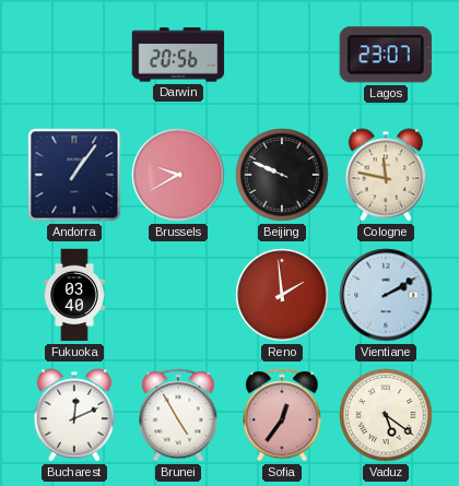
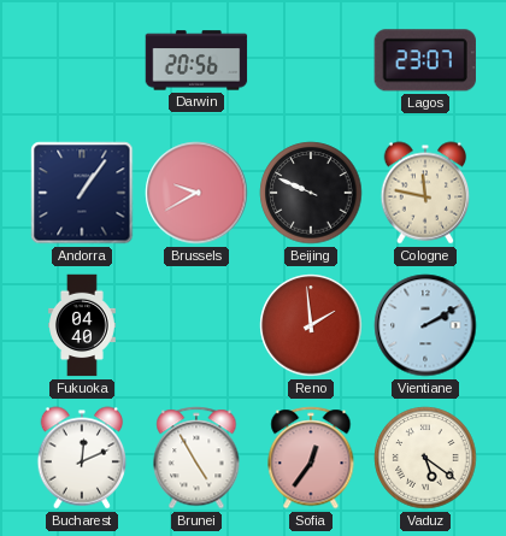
Fukuoka: 03:40 -> 04:40
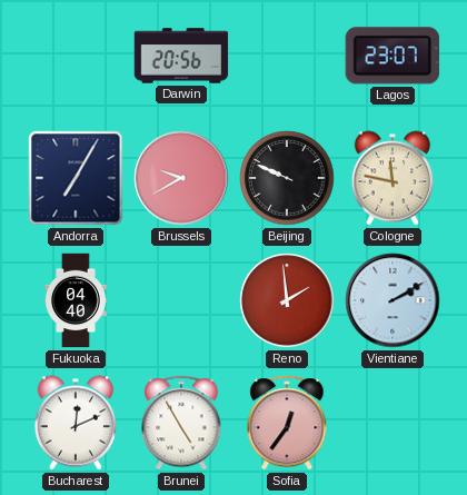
Andorra: 1:06 -> 7:05
Vaduz: 5:21 -> none
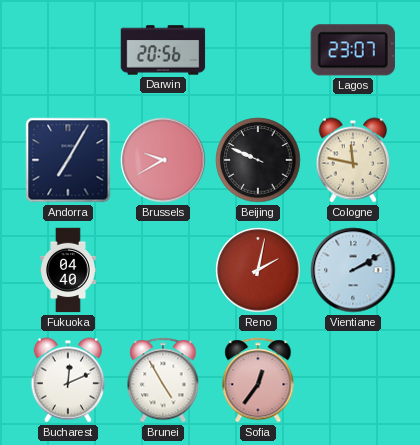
Reno: 1:59 -> 2:02
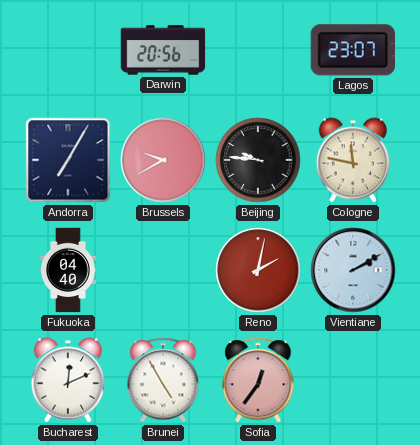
Beijing: 9:49 -> 9:46
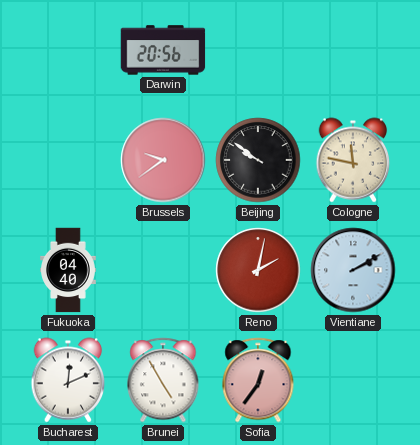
Lagos: 23:07 -> none
Andorra: 7:05 -> none
Brussels: 9:40 -> 9:39
Beijing: 9:46 -> 9:51
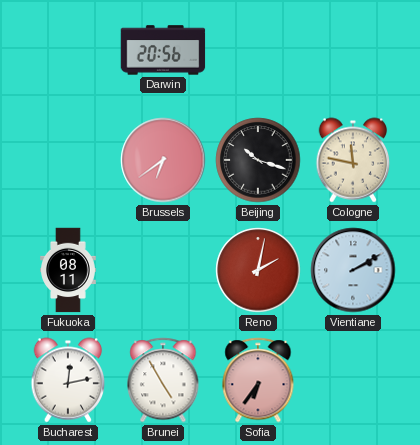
Brussels: 9:39 -> 6:39
Beijing: 9:51 -> 10:18
Fukuoka: 04:40 -> 08:11
Bucharest: 12:11 -> 12:13
Sofia: 12:36 -> 6:36
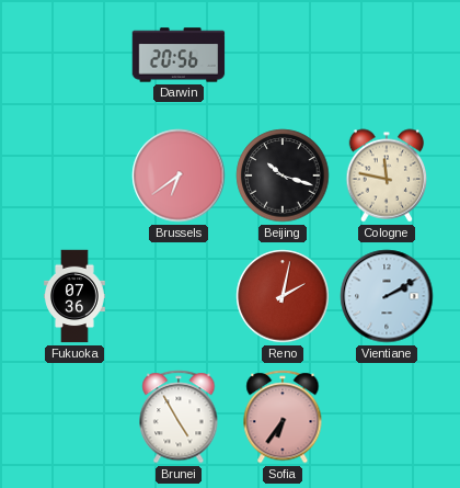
Fukuoka: 08:11 -> 07:36
Bucharest: 12:13 -> none
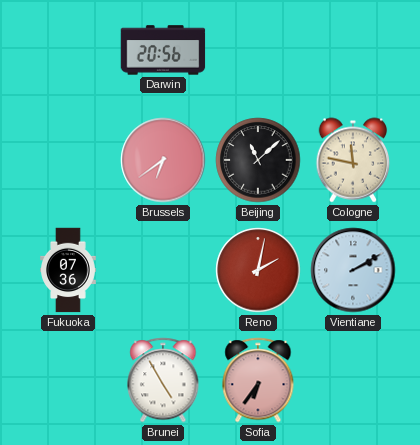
Beijing: 10:18 -> 11:08
